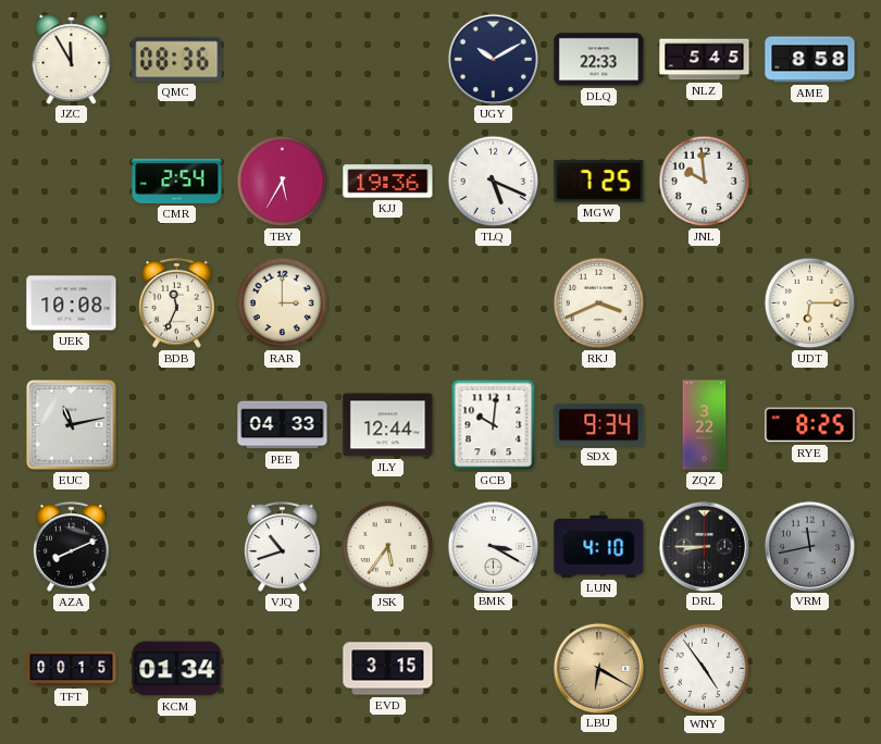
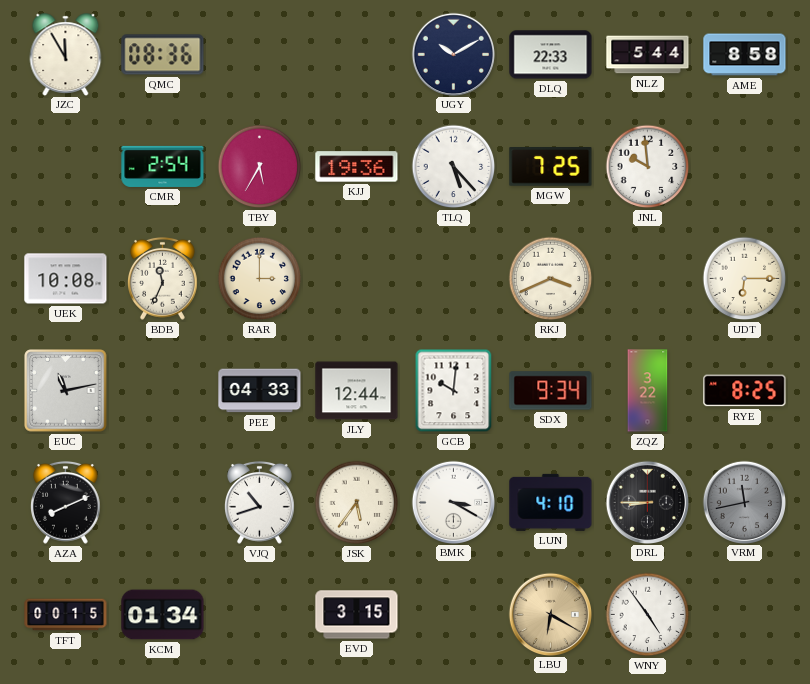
NLZ: 5:45 -> 5:44
TLQ: 5:19 -> 5:23
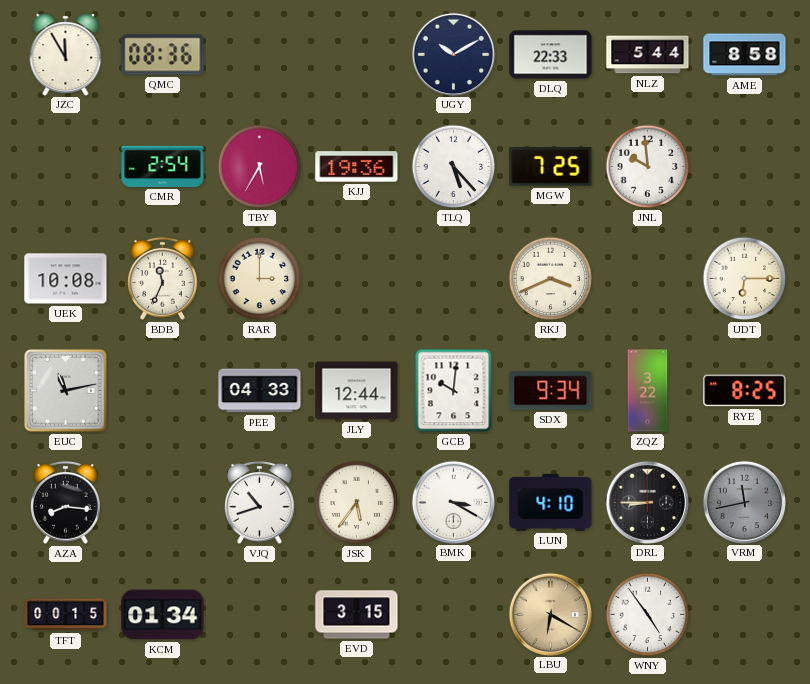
AZA: 8:11 -> 8:16
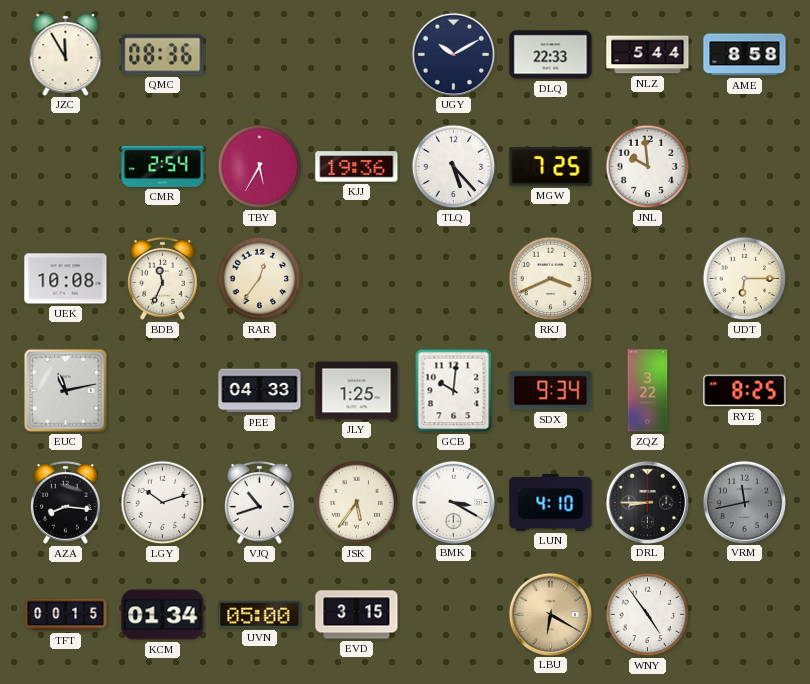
RAR: 3:00 -> 12:36
JLY: 12:44 -> 1:25
LGY: none -> 10:12
UVN: none -> 05:00
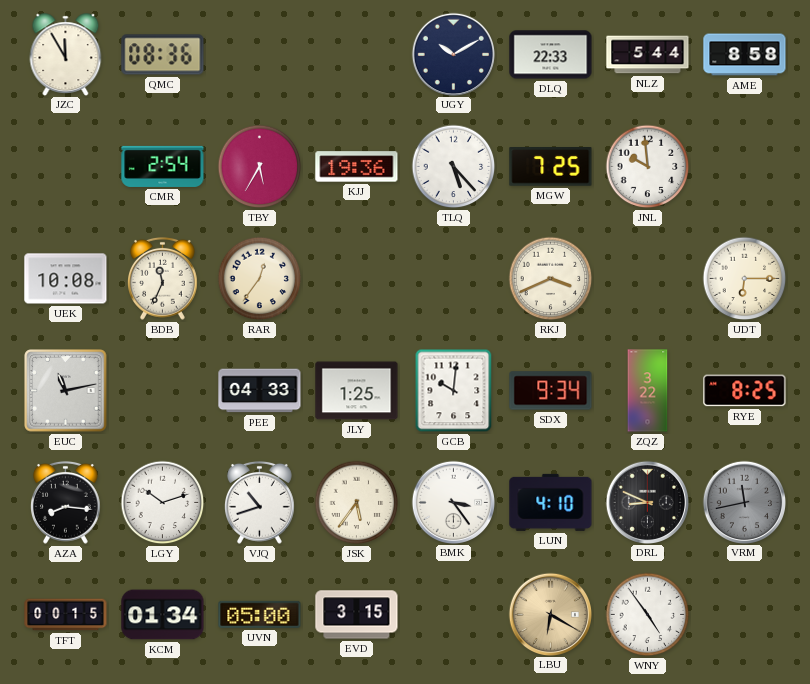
BMK: 3:20 -> 3:24
DRL: 8:45 -> 8:49
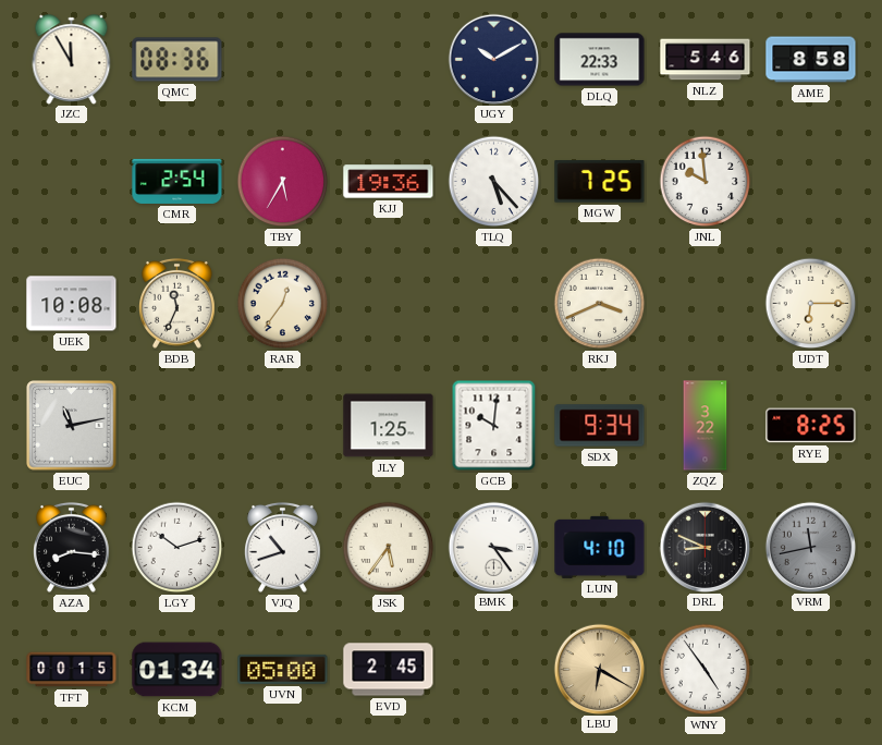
NLZ: 5:44 -> 5:46
PEE: 04:33 -> none
EVD: 3:15 -> 2:45
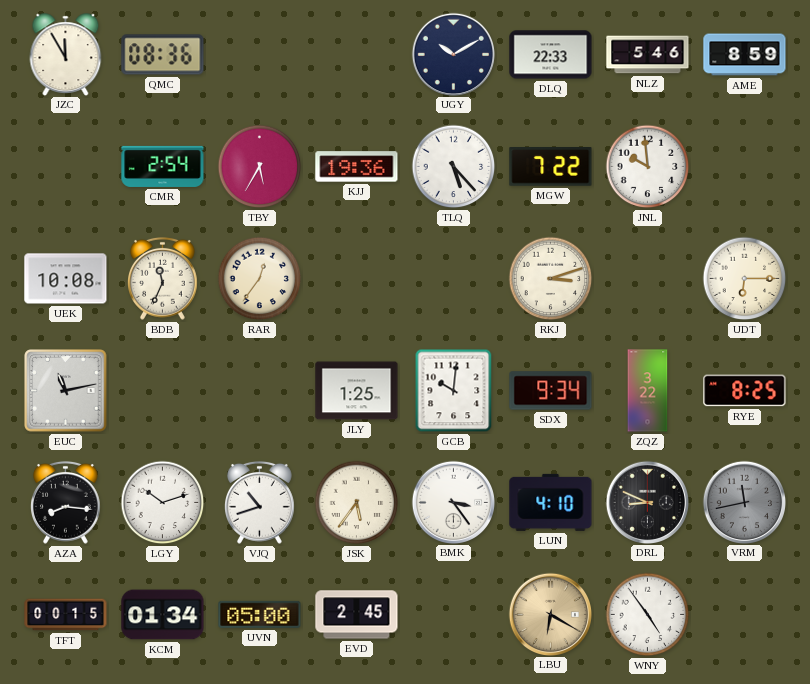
AME: 8:58 -> 8:59
MGW: 7:25 -> 7:22
RKJ: 3:41 -> 3:12
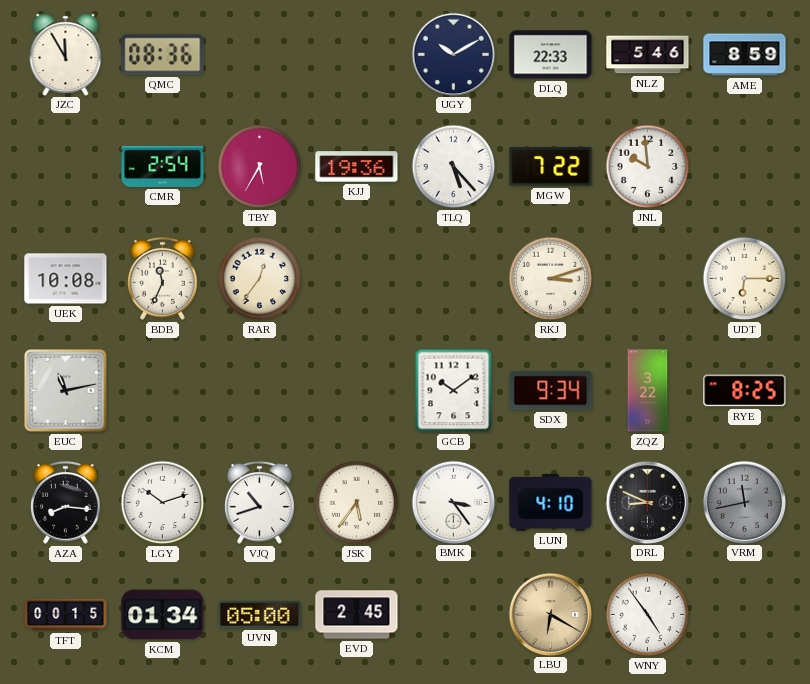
JLY: 1:25 -> none
GCB: 10:01 -> 10:09
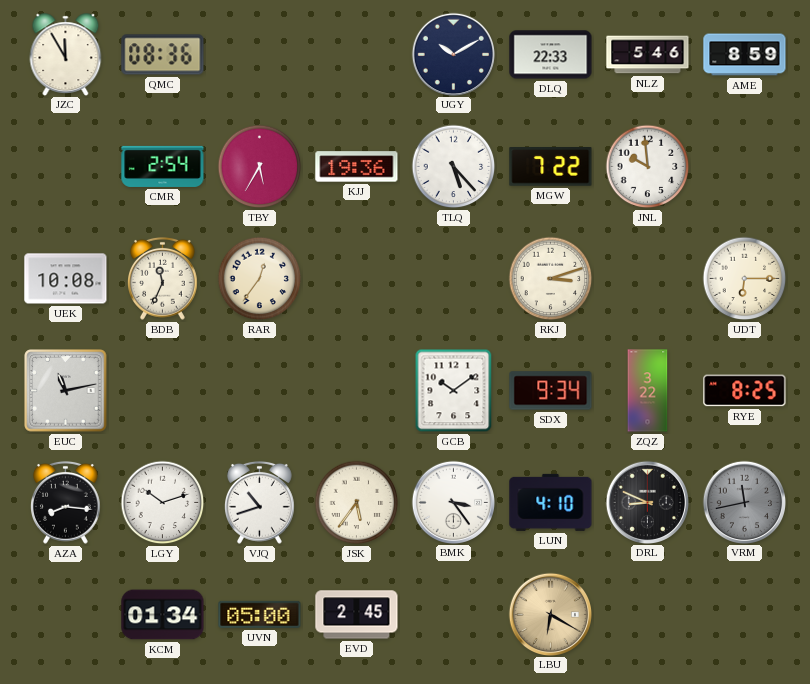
TFT: 00:15 -> none
WNY: 4:54 -> none
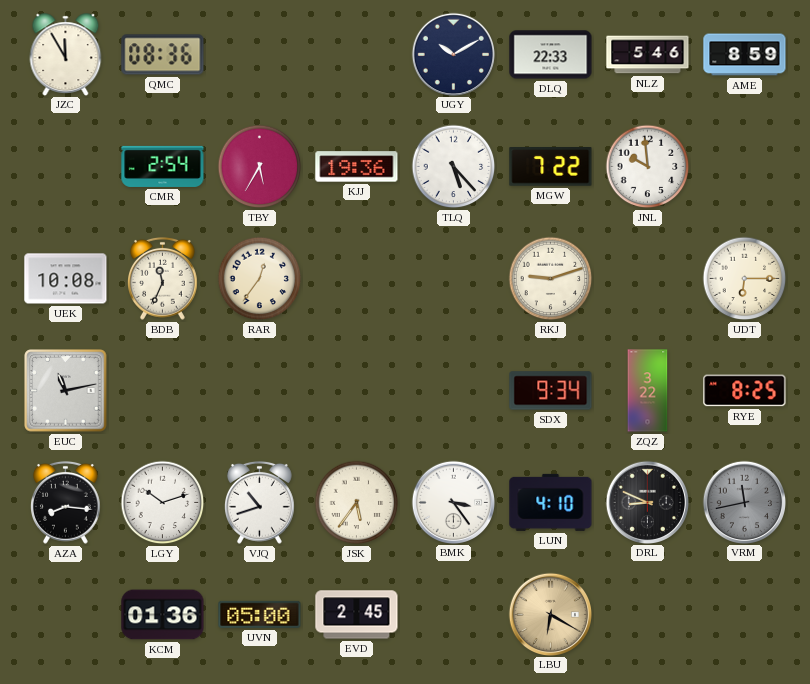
RKJ: 3:12 -> 9:12
GCB: 10:09 -> none
KCM: 01:34 -> 01:36
